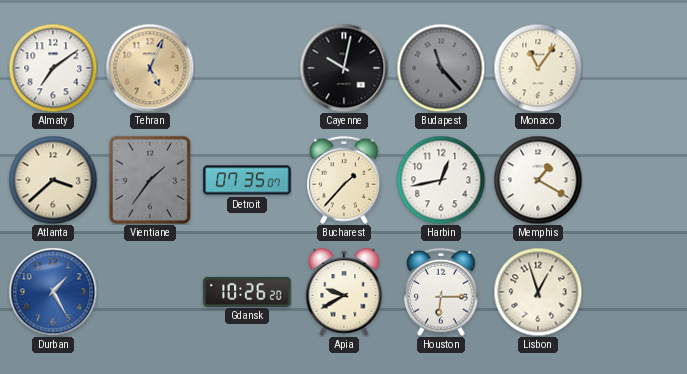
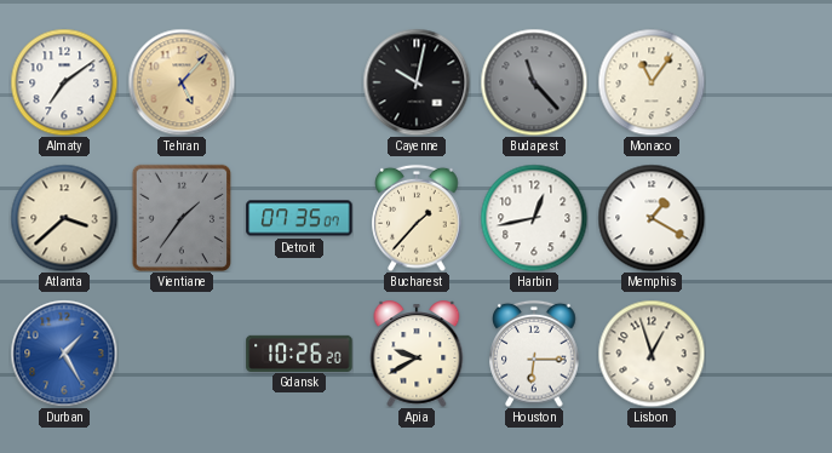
Tehran: 5:04 -> 5:07
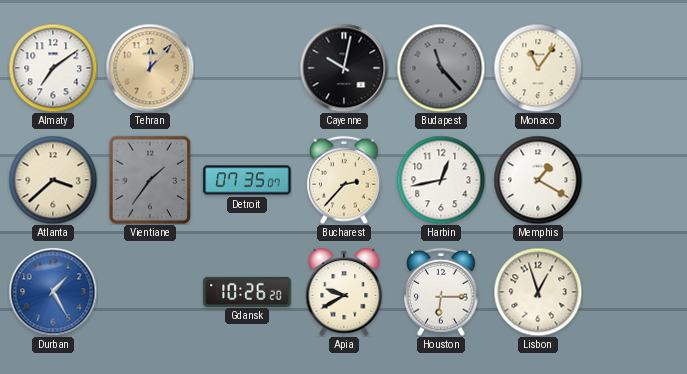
Tehran: 5:07 -> 12:07
Bucharest: 1:37 -> 2:37
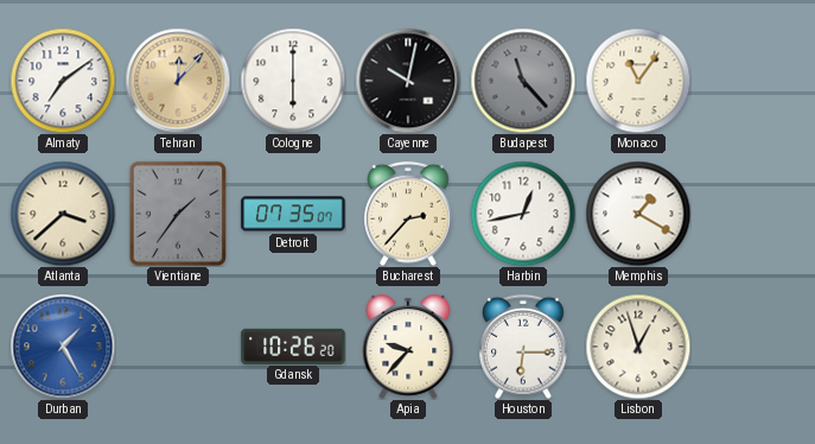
Cologne: none -> 6:00
Apia: 9:40 -> 9:37
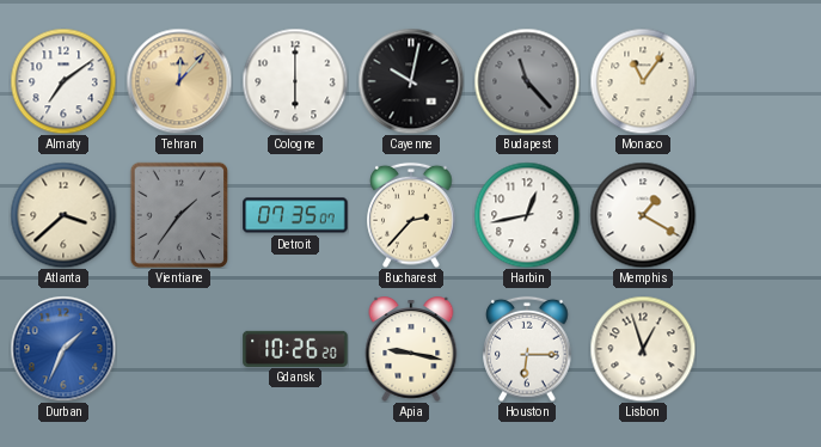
Durban: 1:25 -> 1:34
Apia: 9:37 -> 9:17
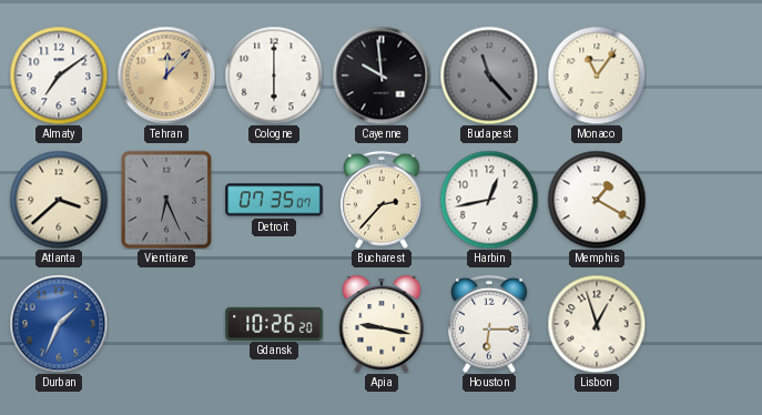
Cayenne: 10:02 -> 9:59
Vientiane: 1:36 -> 6:26
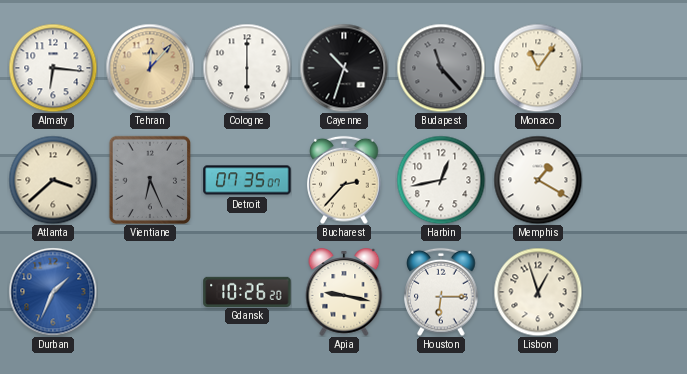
Almaty: 7:09 -> 6:16
Cayenne: 9:59 -> 10:33
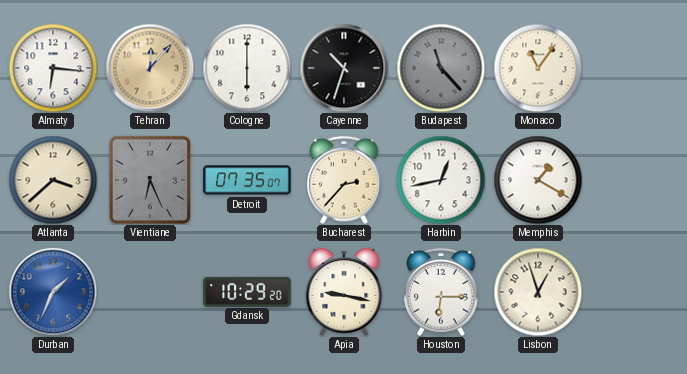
Gdansk: 10:26 -> 10:29
